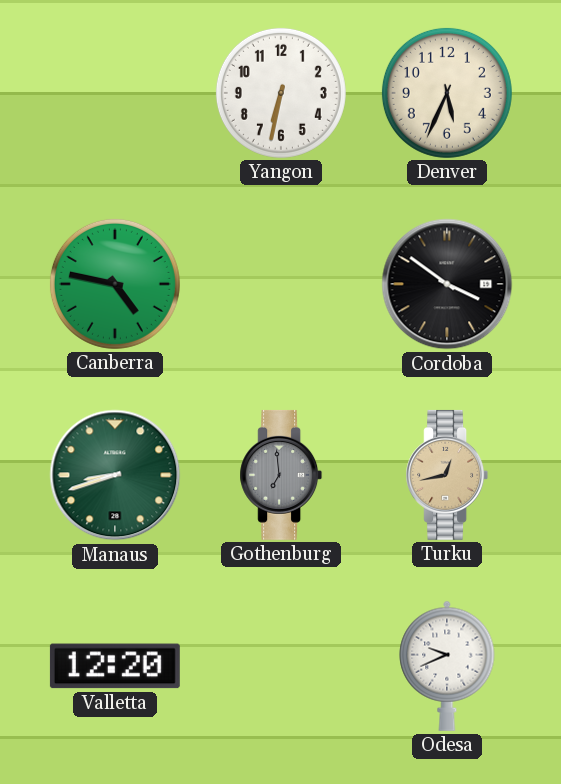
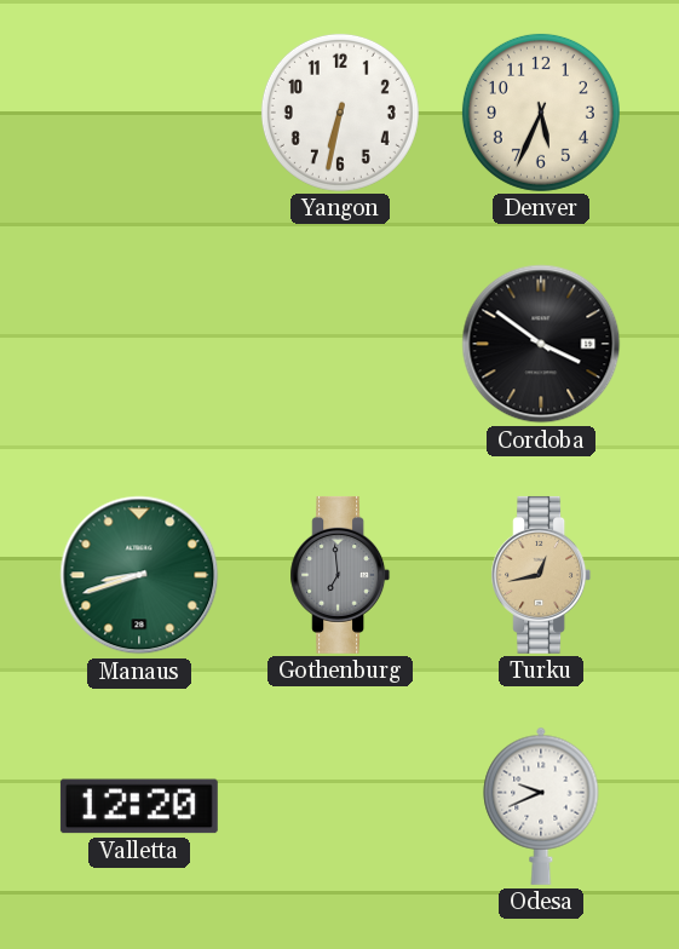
Canberra: 4:47 -> none
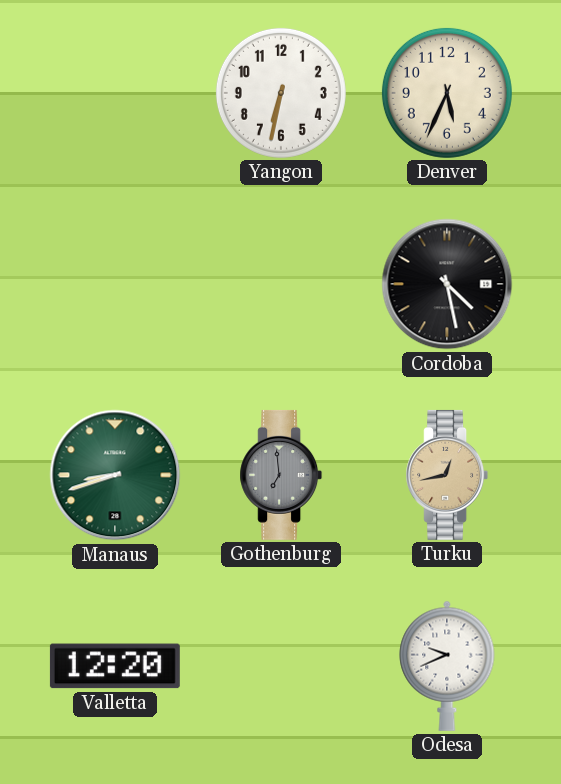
Cordoba: 3:51 -> 4:28
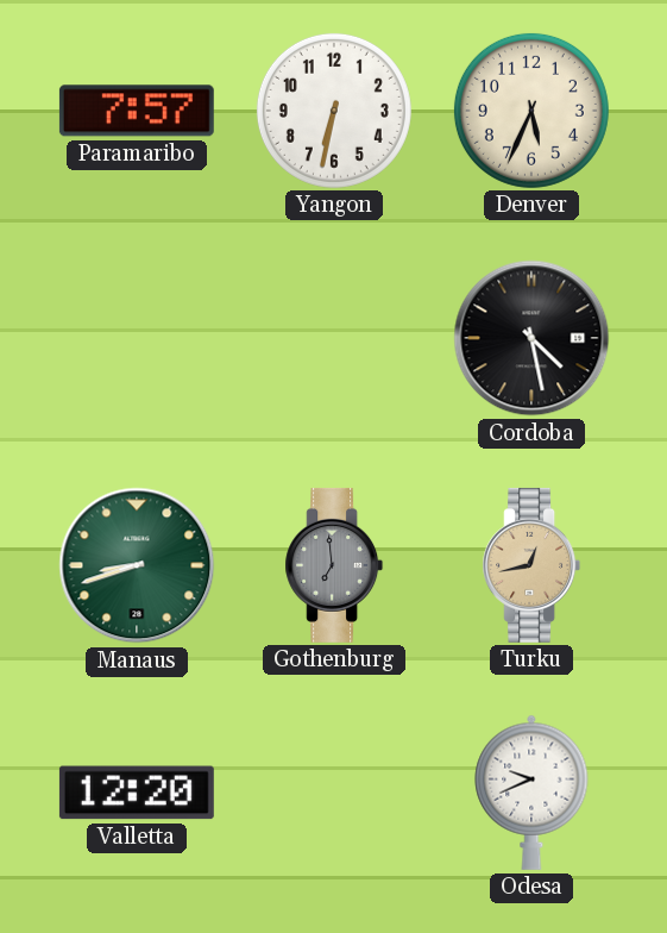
Paramaribo: none -> 7:57
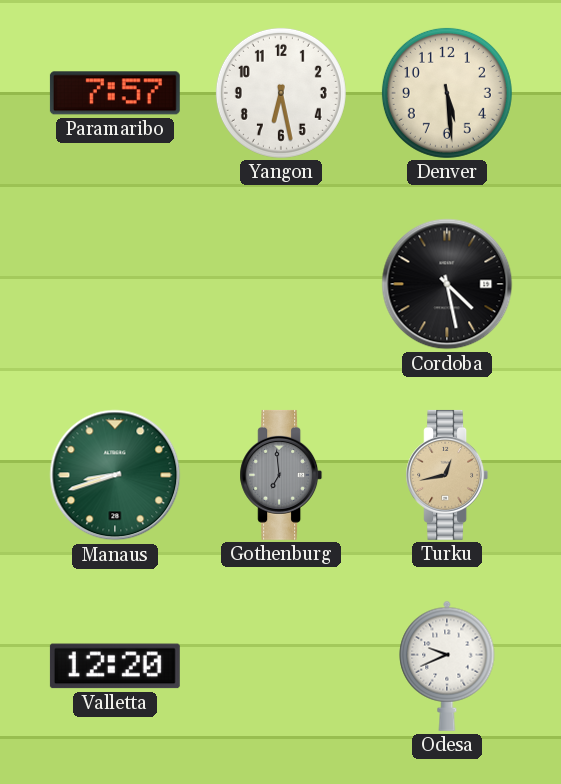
Yangon: 6:32 -> 6:28
Denver: 5:34 -> 5:29
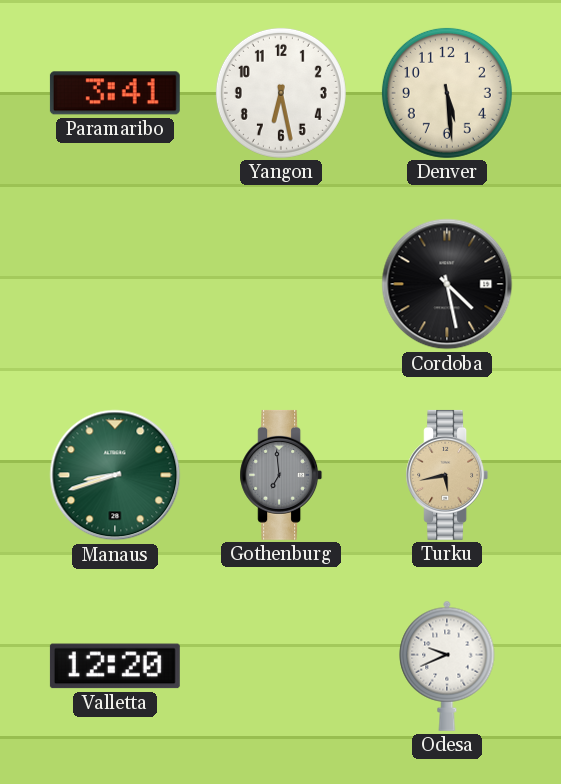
Paramaribo: 7:57 -> 3:41
Turku: 12:43 -> 5:43
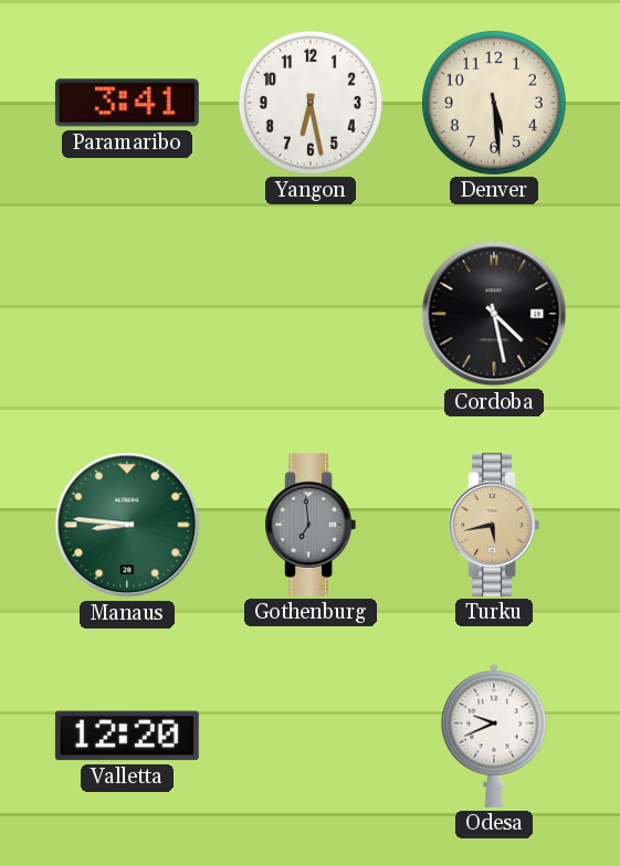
Manaus: 8:42 -> 8:46
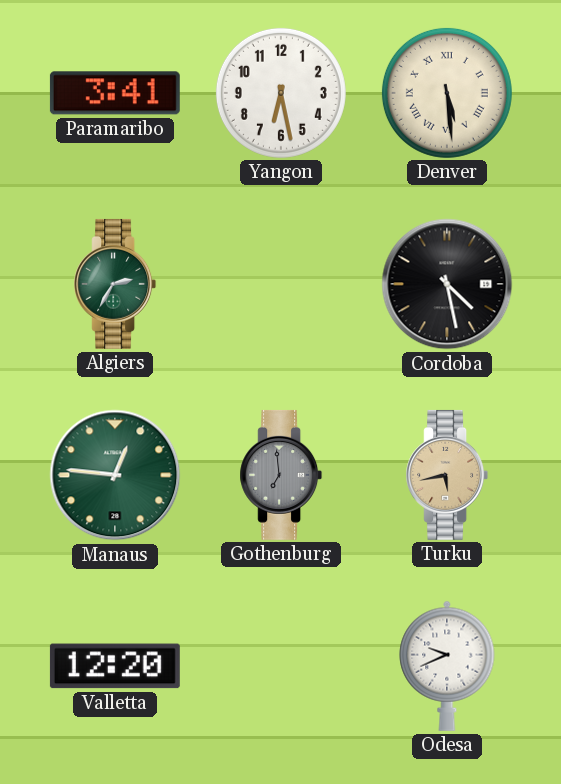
Denver numerals: Arabic -> Roman
Algiers: none -> 2:35
Manaus: 8:46 -> 12:46
